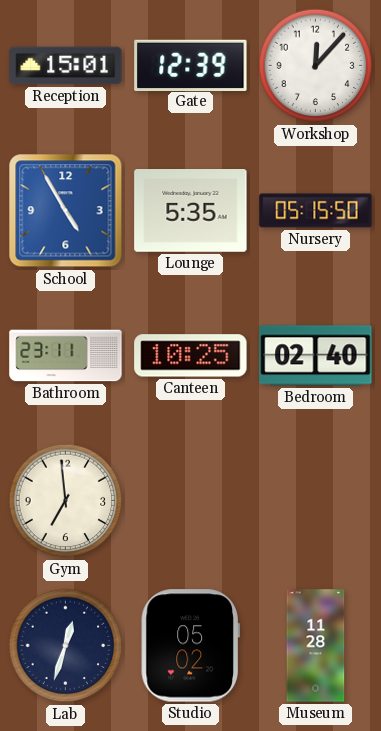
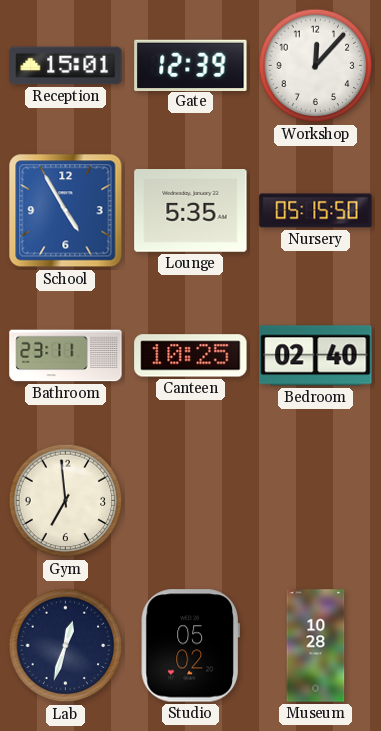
Museum: 11:28 -> 10:28
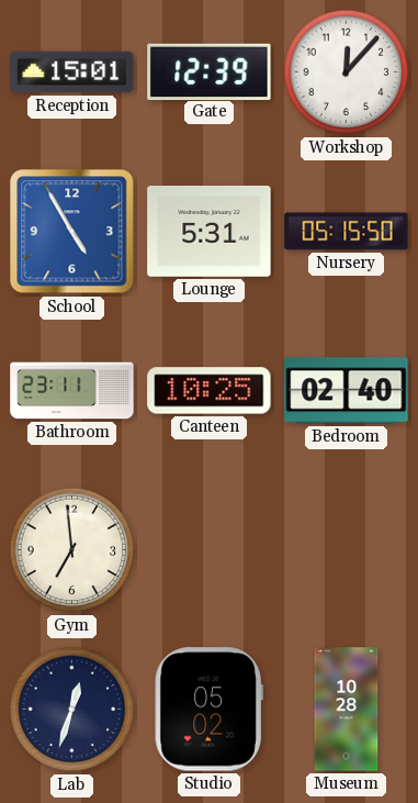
Lounge: 5:35 -> 5:31
